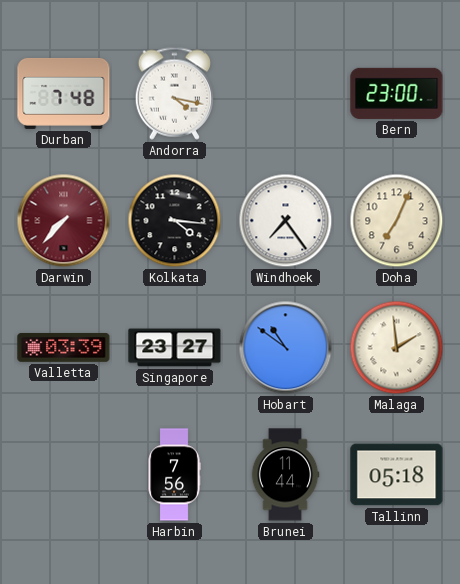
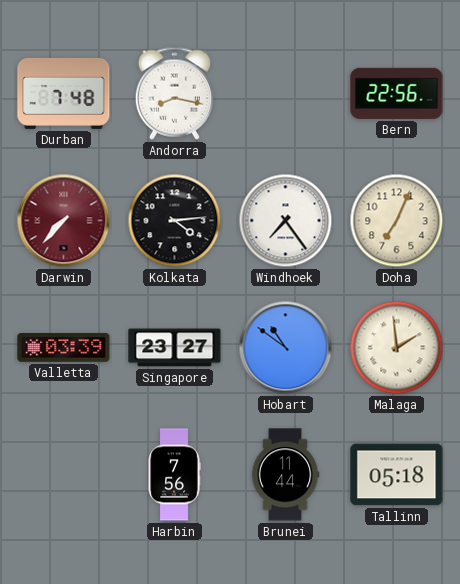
Andorra: 4:17 -> 8:17
Bern: 23:00 -> 22:56
Kolkata: 4:16 -> 4:14
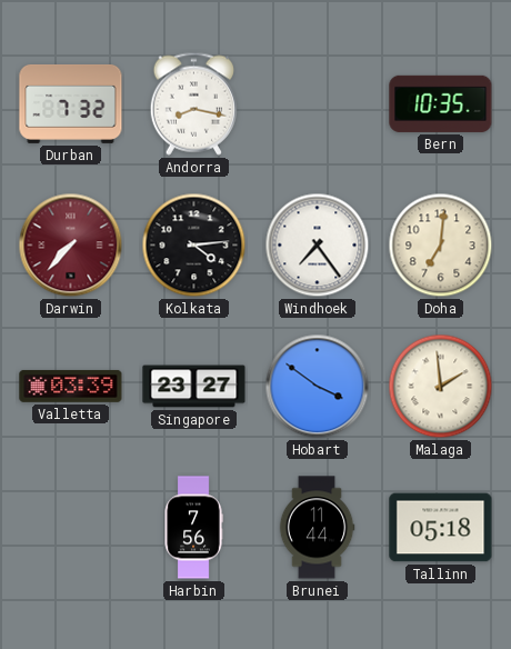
Durban: 7:48 -> 7:32
Bern: 22:56 -> 10:35
Doha: 7:04 -> 7:01
Hobart: 10:51 -> 3:51
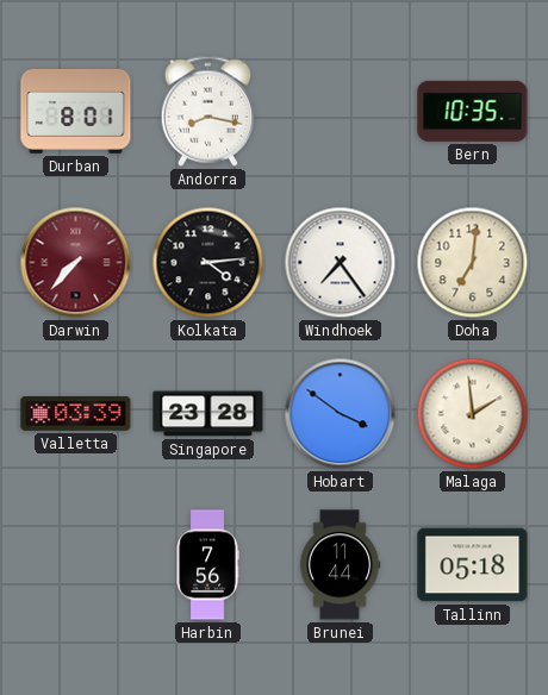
Durban: 7:32 -> 8:01
Singapore: 23:27 -> 23:28
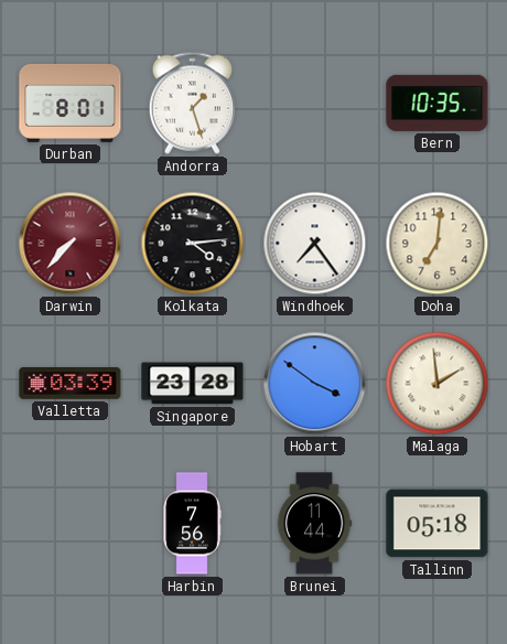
Andorra: 8:17 -> 1:27
